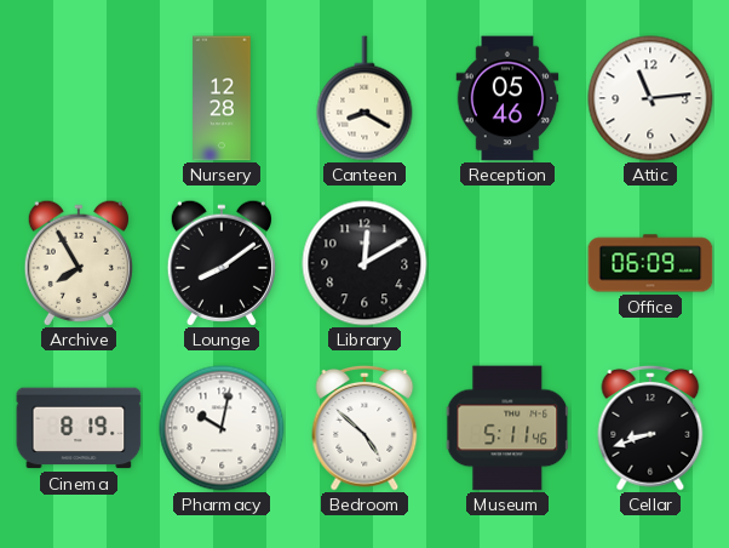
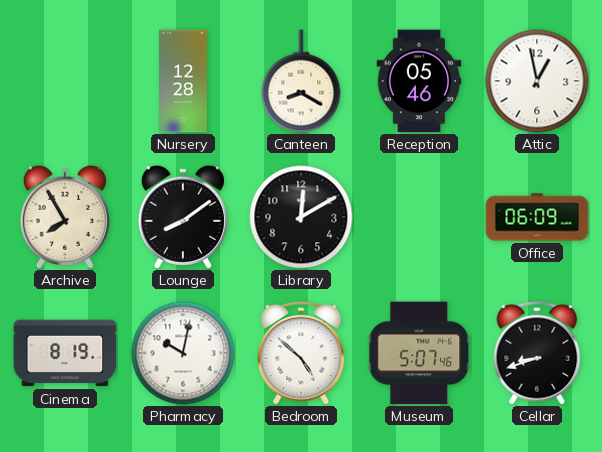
Attic: 11:14 -> 12:58
Museum: 5:11 -> 5:07
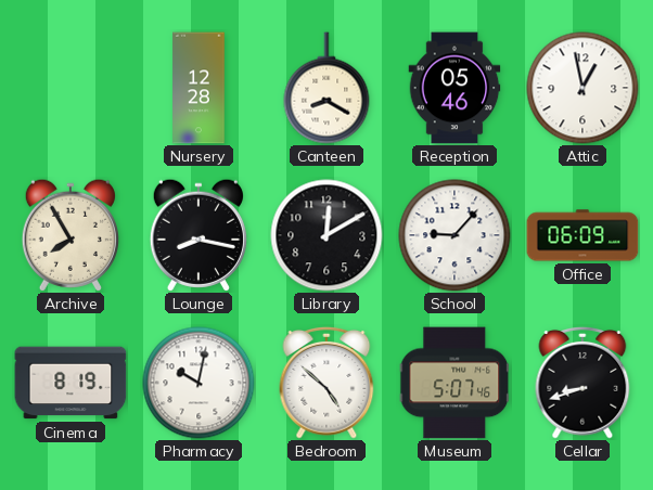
Lounge: 8:09 -> 8:17
School: none -> 9:07
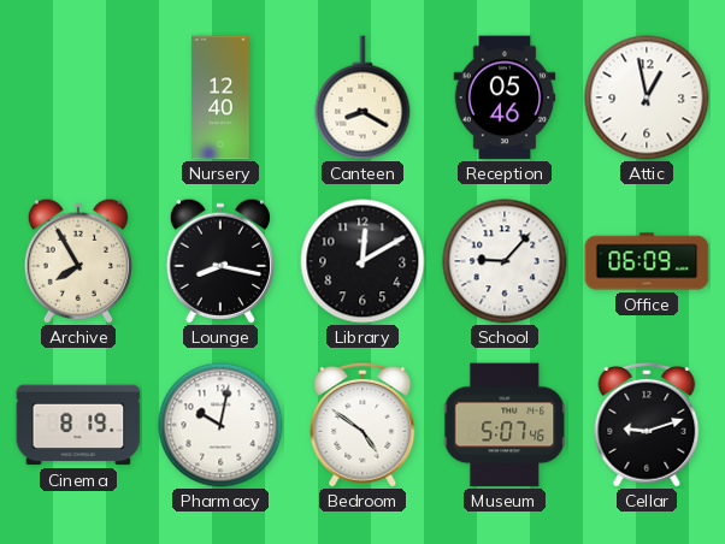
Nursery: 12:28 -> 12:40
Bedroom: 4:52 -> 4:51
Cellar: 8:42 -> 9:12
